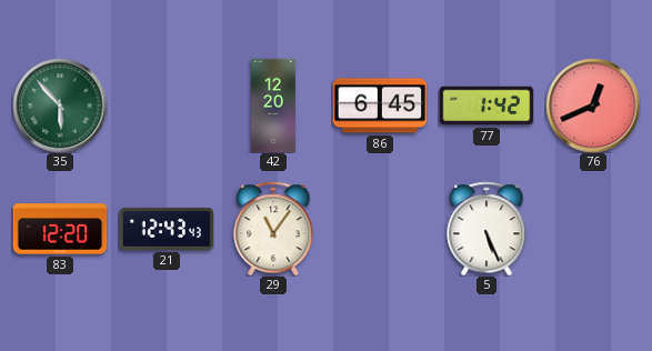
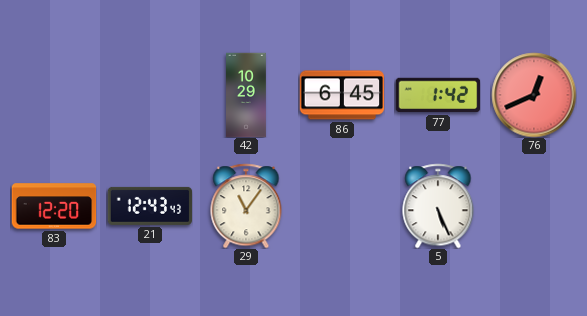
35: 5:53 -> none
42: 12:20 -> 10:29
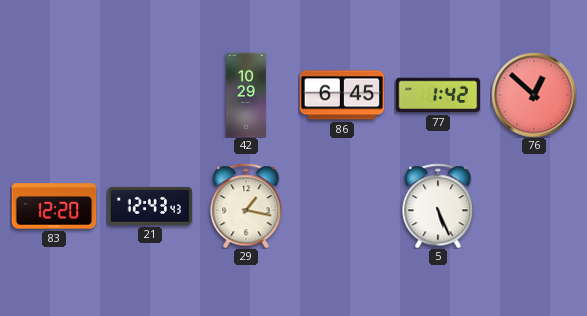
76: 12:41 -> 12:52
29: 11:06 -> 1:17
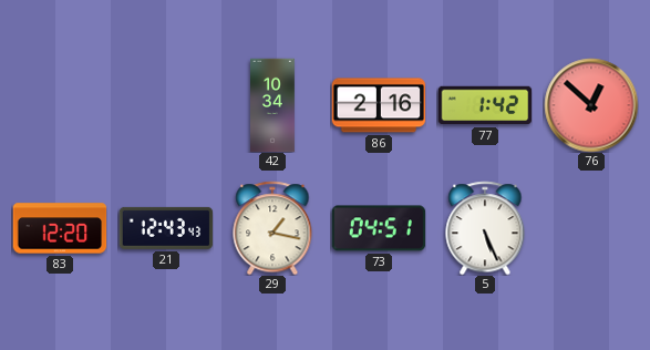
42: 10:29 -> 10:34
86: 6:45 -> 2:16
73: none -> 04:51
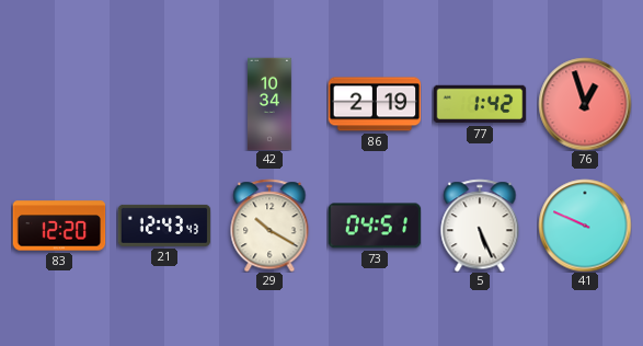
86: 2:16 -> 2:19
76: 12:52 -> 12:57
29: 1:17 -> 10:20
41: none -> 9:49
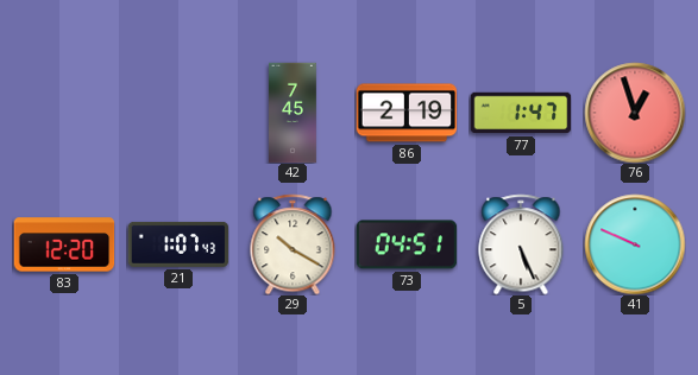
42: 10:34 -> 7:45
77: 1:42 -> 1:47
21: 12:43 -> 1:07
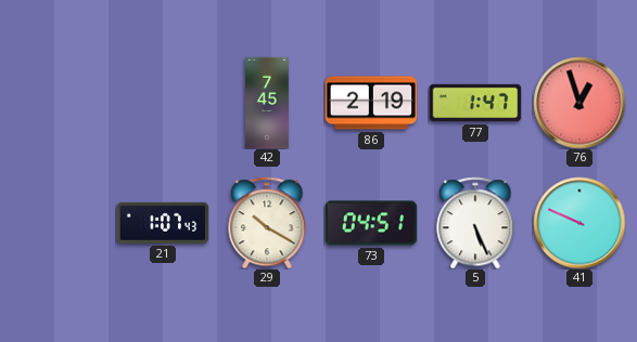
83: 12:20 -> none
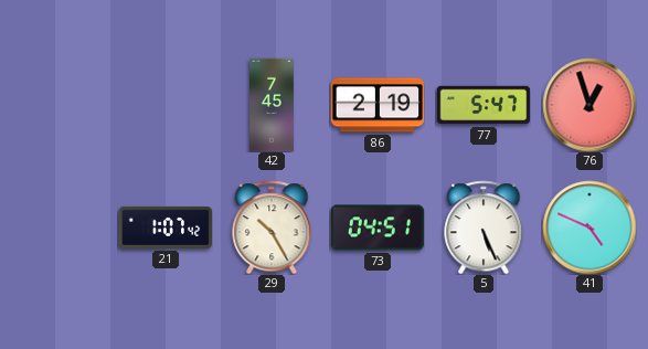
77: 1:47 -> 5:47
21: 1:07:43 -> 1:07:42
29: 10:20 -> 10:25
41: 9:49 -> 4:49
